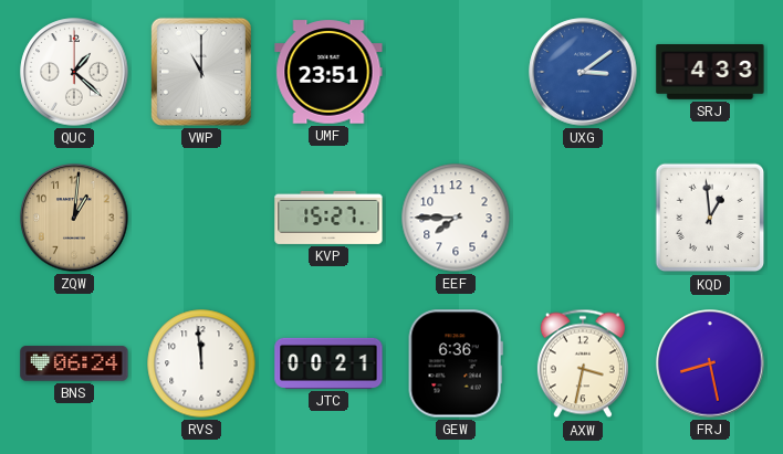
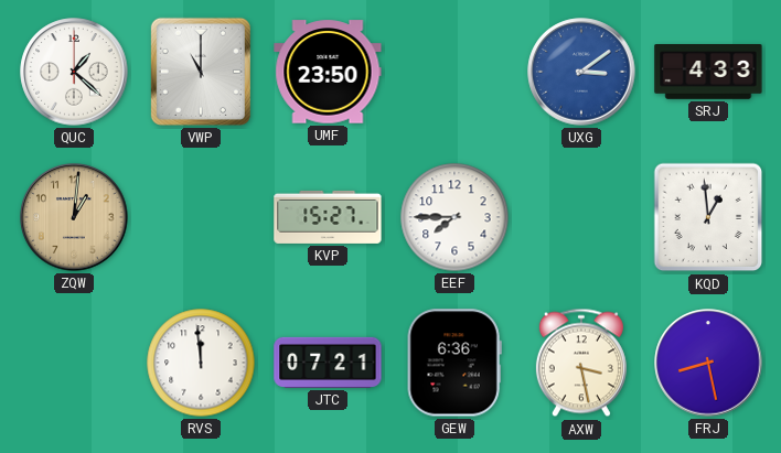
UMF: 23:51 -> 23:50
BNS: 06:24 -> none
JTC: 00:21 -> 07:21
AXW: 3:32 -> 3:28
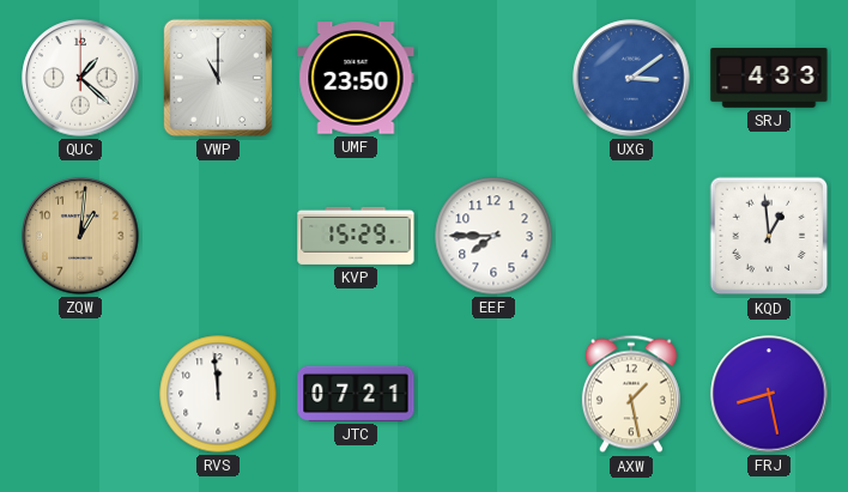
KVP: 15:27 -> 15:29
GEW: 6:36 -> none
AXW: 3:28 -> 1:28
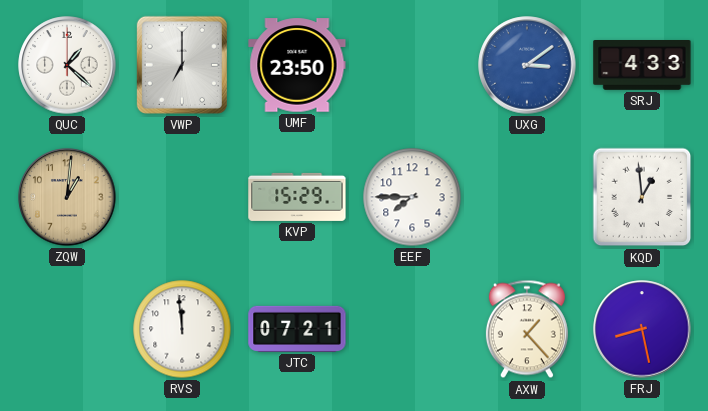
VWP: 11:00 -> 7:00
AXW: 1:28 -> 1:23
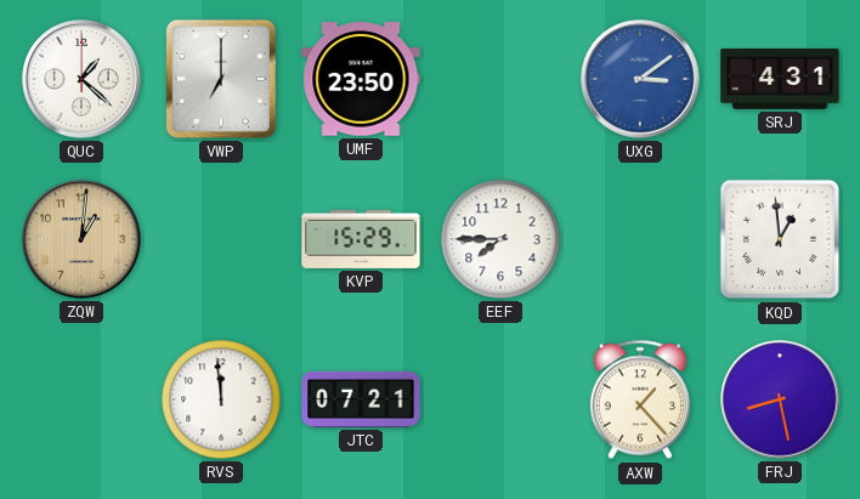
SRJ: 4:33 -> 4:31
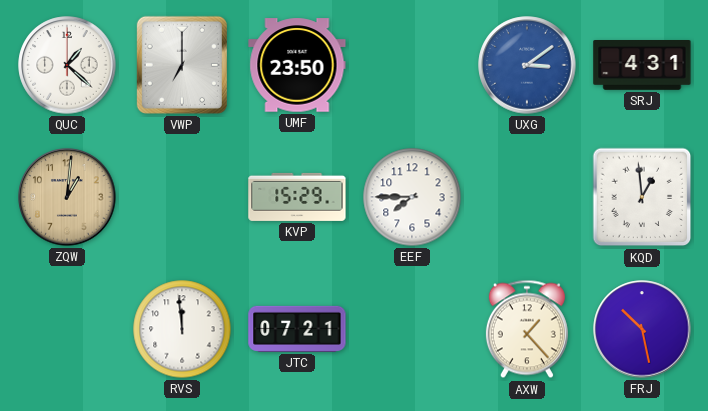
FRJ: 8:28 -> 10:28
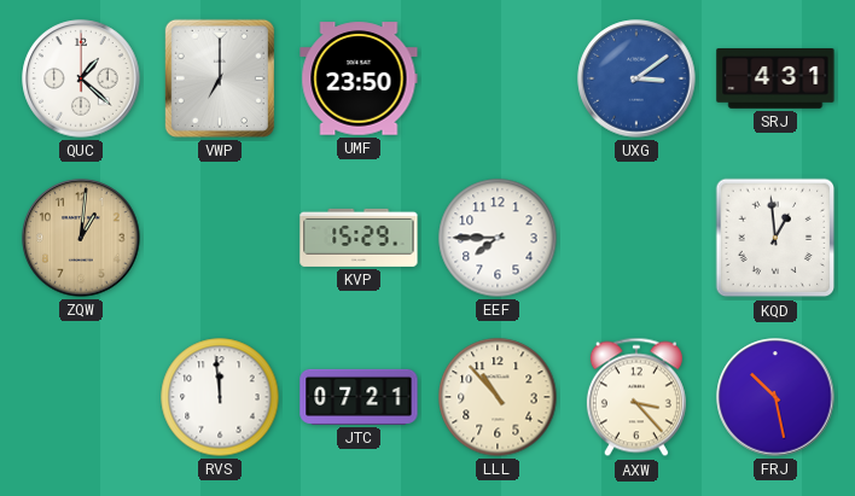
LLL: none -> 10:53
AXW: 1:23 -> 3:23
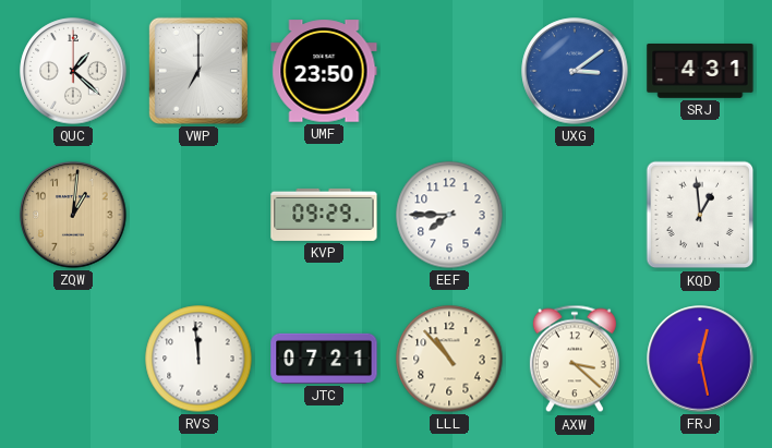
KVP: 15:29 -> 09:29
AXW: 3:23 -> 3:22
FRJ: 10:28 -> 12:28
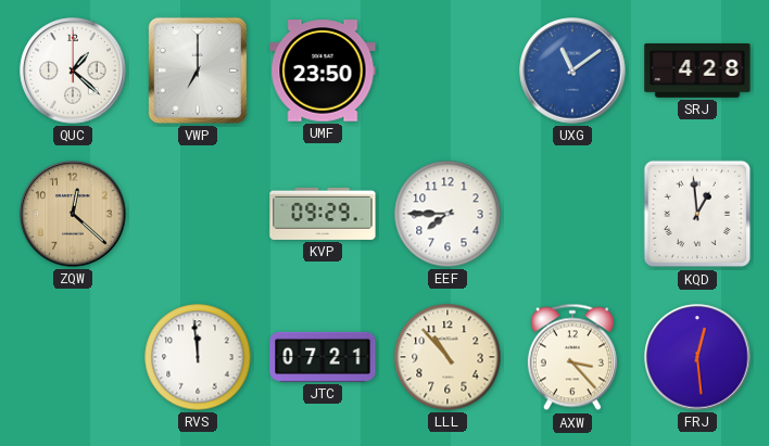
UXG: 3:09 -> 11:09
SRJ: 4:31 -> 4:28
ZQW: 1:01 -> 12:22
AXW: 3:22 -> 3:23
FRJ: 12:28 -> 12:29
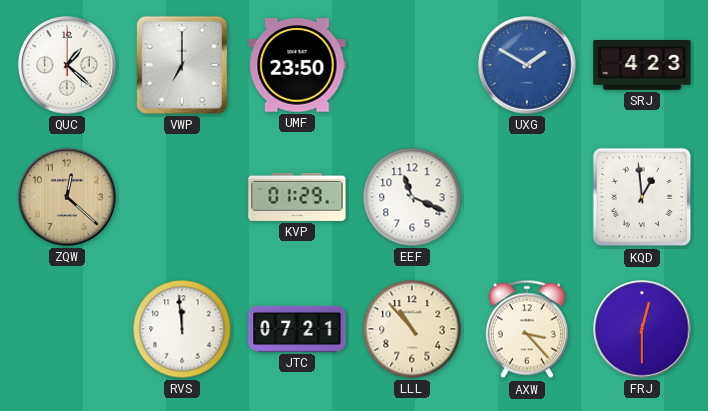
UXG: 11:09 -> 1:50
SRJ: 4:28 -> 4:23
KVP: 09:29 -> 01:29
EEF: 7:45 -> 11:19
FRJ: 12:29 -> 12:30
